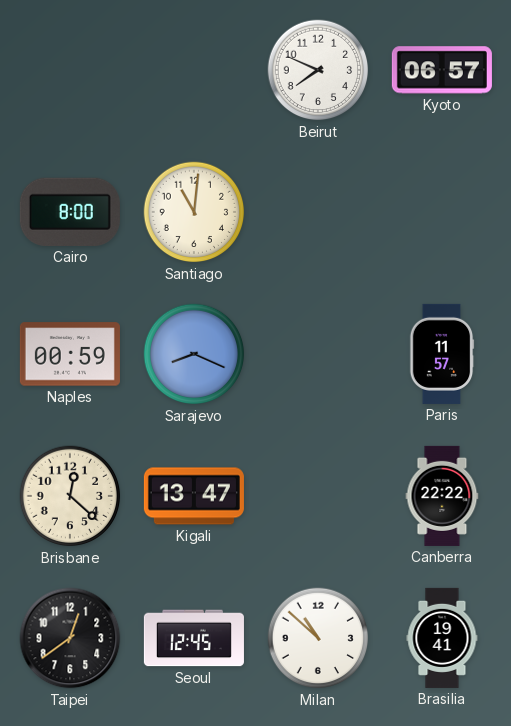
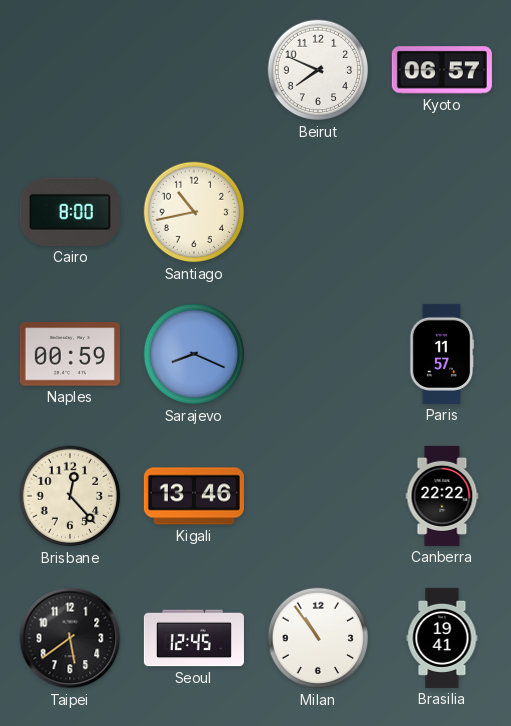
Santiago: 11:01 -> 10:43
Brisbane: 12:22 -> 12:23
Kigali: 13:47 -> 13:46
Taipei: 12:39 -> 5:39
Milan: 10:52 -> 10:54
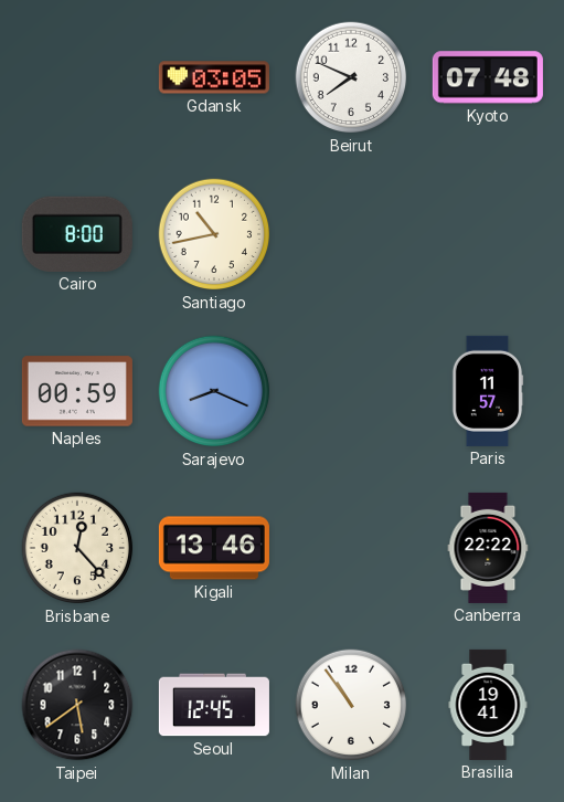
Gdansk: none -> 03:05
Kyoto: 06:57 -> 07:48
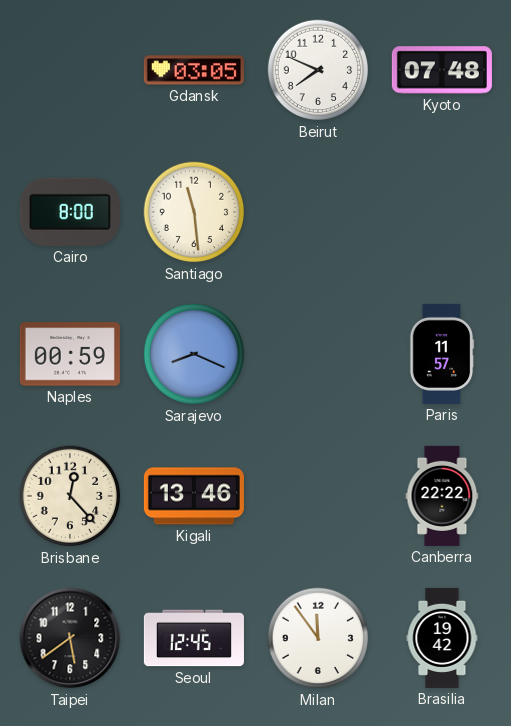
Santiago: 10:43 -> 11:29
Milan: 10:54 -> 11:54
Brasilia: 19:41 -> 19:42
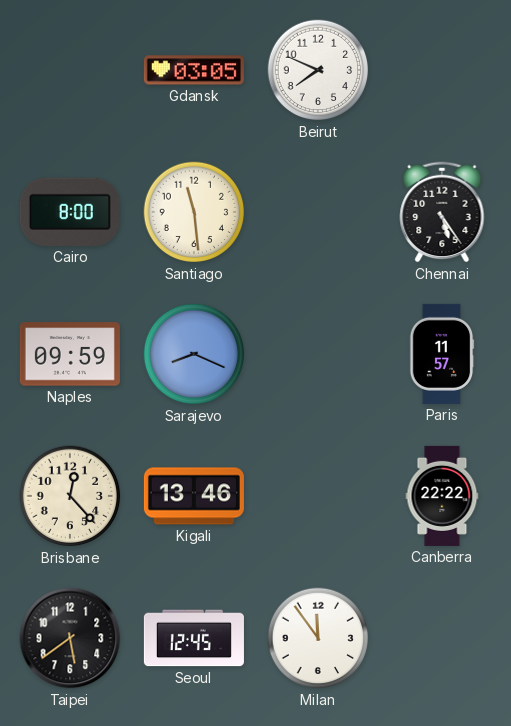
Kyoto: 07:48 -> none
Chennai: none -> 5:24
Naples: 00:59 -> 09:59
Brasilia: 19:42 -> none
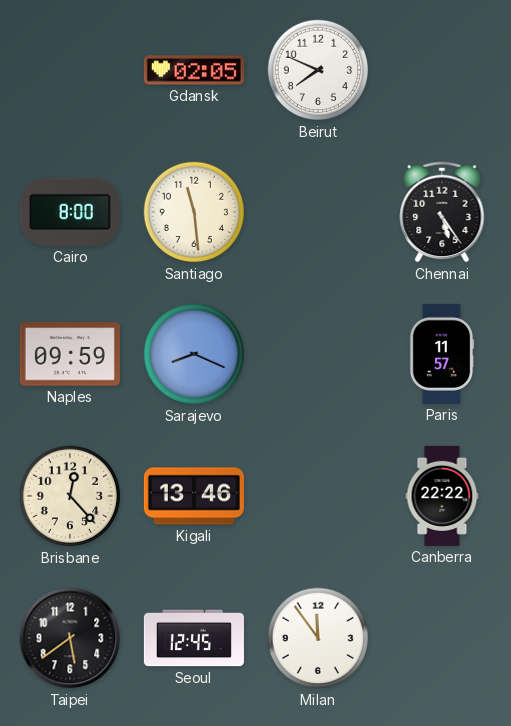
Gdansk: 03:05 -> 02:05
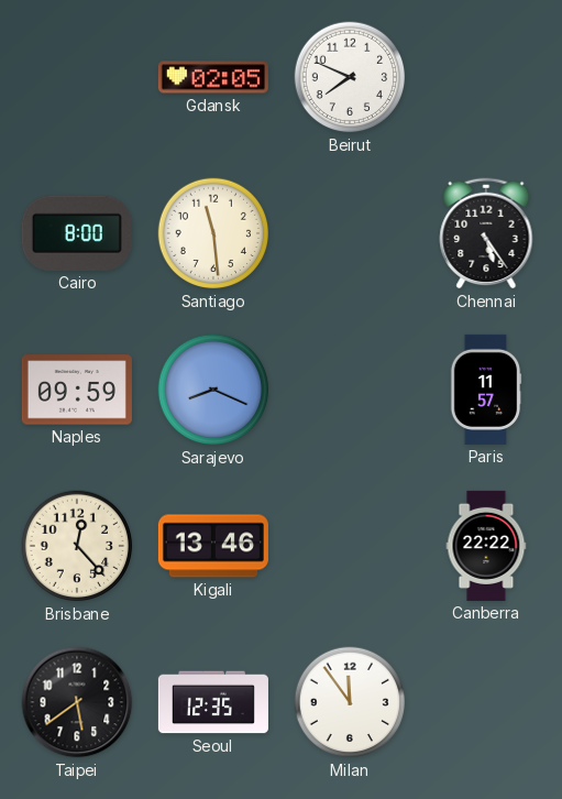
Seoul: 12:45 -> 12:35
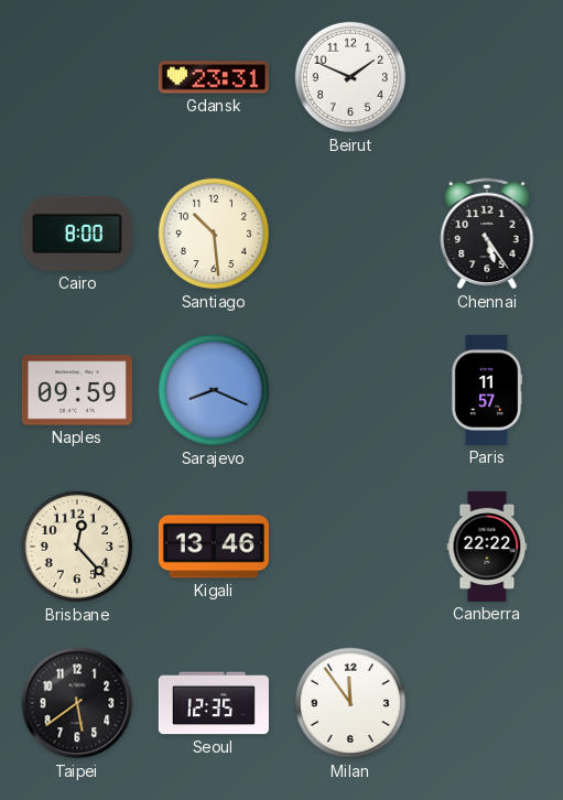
Gdansk: 02:05 -> 23:31
Beirut: 7:49 -> 1:49
Santiago: 11:29 -> 10:29
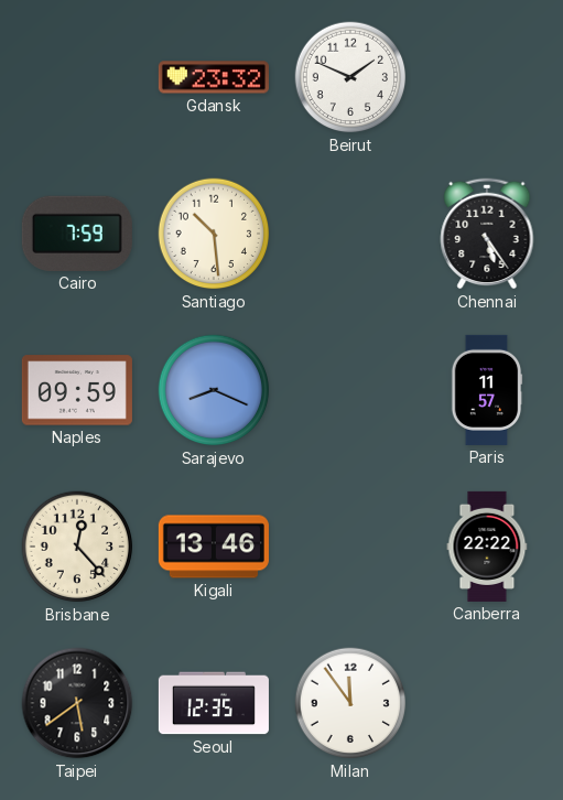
Gdansk: 23:31 -> 23:32
Cairo: 8:00 -> 7:59
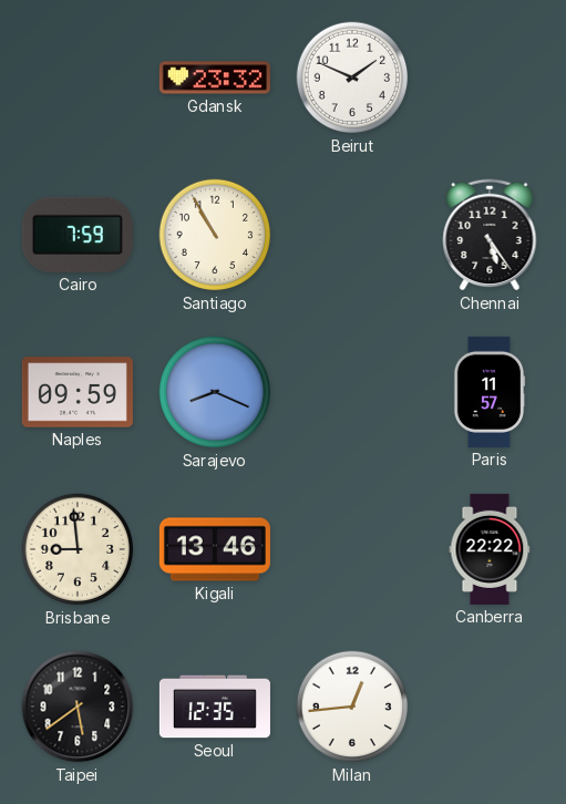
Santiago: 10:29 -> 10:55
Brisbane: 12:23 -> 8:59
Milan: 11:54 -> 12:44
